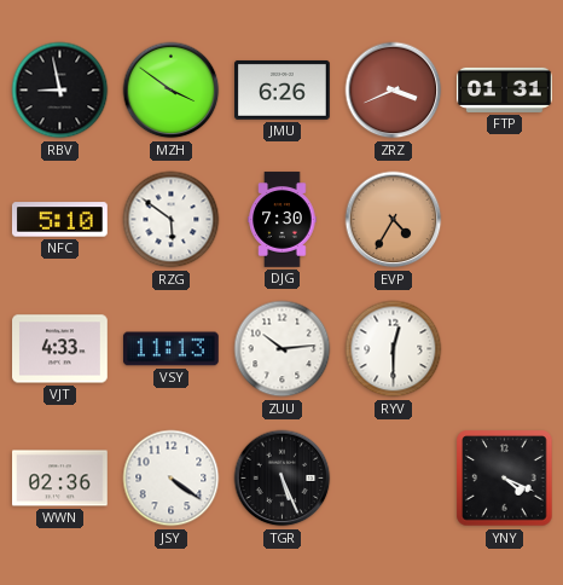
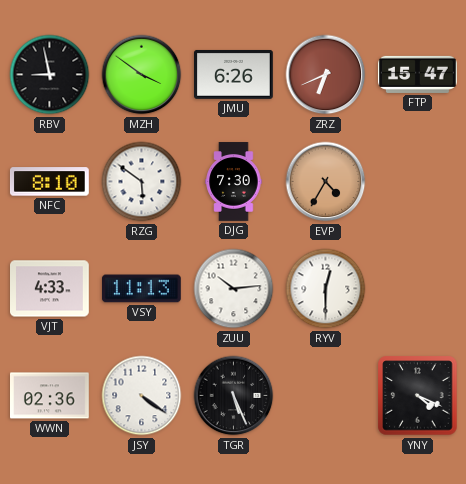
ZRZ: 3:41 -> 6:41
FTP: 01:31 -> 15:47
NFC: 5:10 -> 8:10
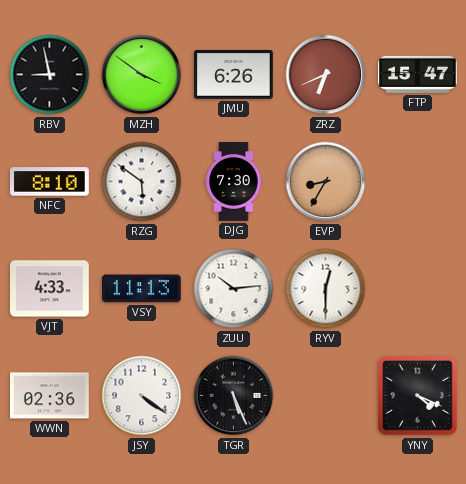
EVP: 4:35 -> 8:35
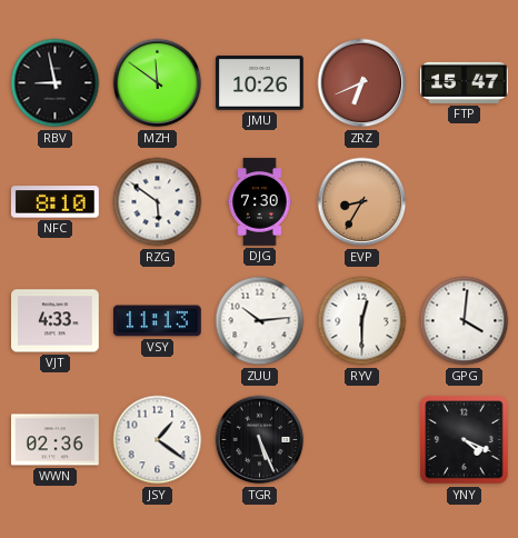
MZH: 3:51 -> 11:51
JMU: 6:26 -> 10:26
GPG: none -> 4:01
JSY: 4:21 -> 1:21
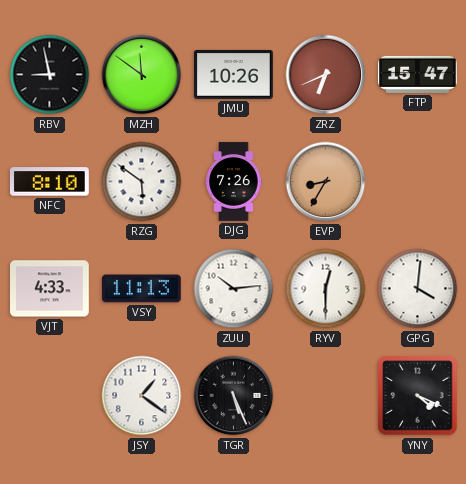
DJG: 7:30 -> 7:26
WWN: 02:36 -> none
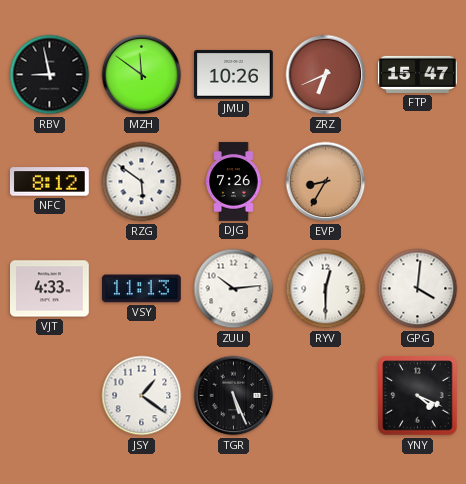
NFC: 8:10 -> 8:12
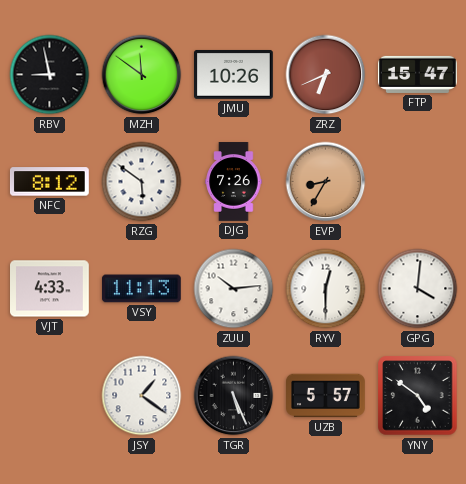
UZB: none -> 5:57
YNY: 4:19 -> 4:51
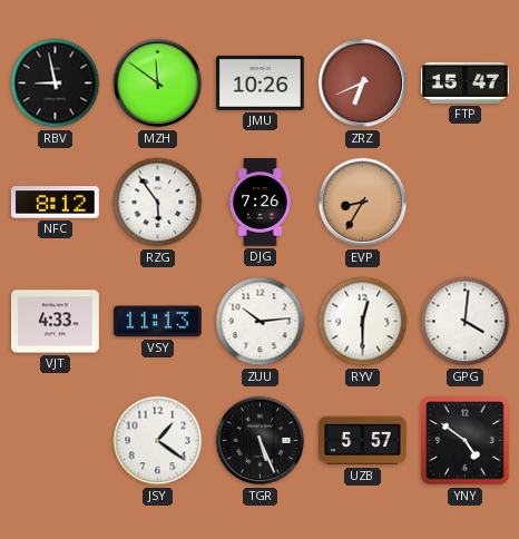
RZG: 5:51 -> 5:54
